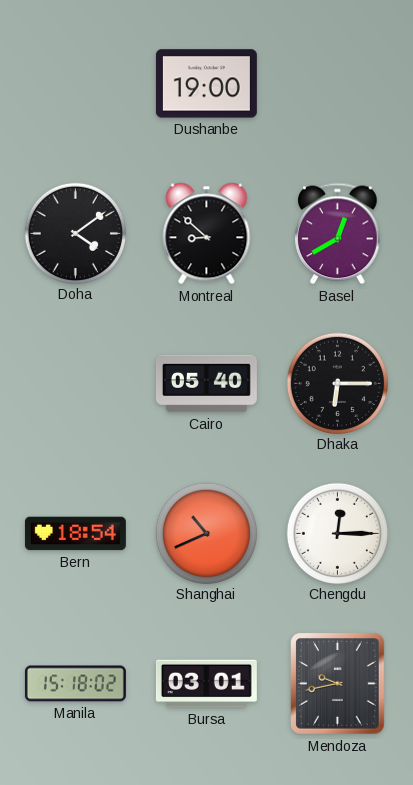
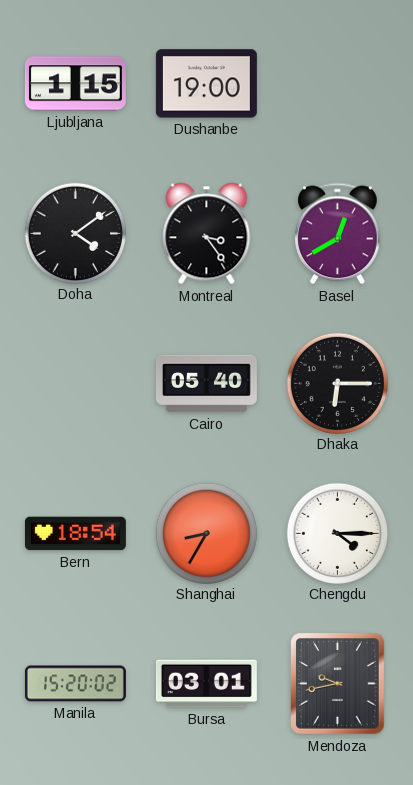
Ljubljana: none -> 1:15
Montreal: 8:52 -> 3:24
Shanghai: 10:41 -> 8:35
Chengdu: 12:15 -> 4:15
Manila: 15:18 -> 15:20
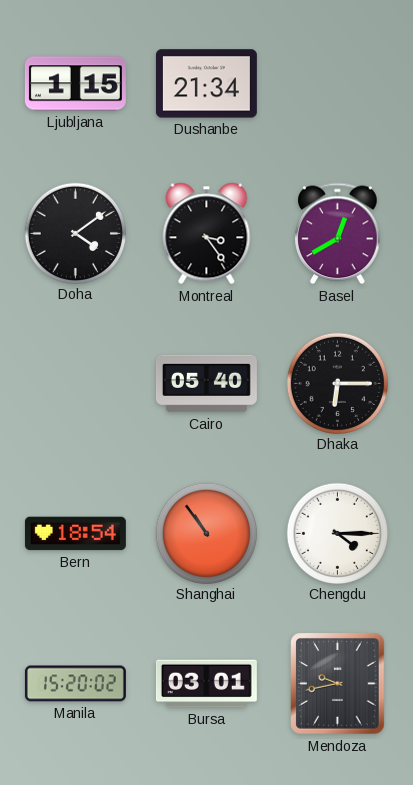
Dushanbe: 19:00 -> 21:34
Shanghai: 8:35 -> 10:54
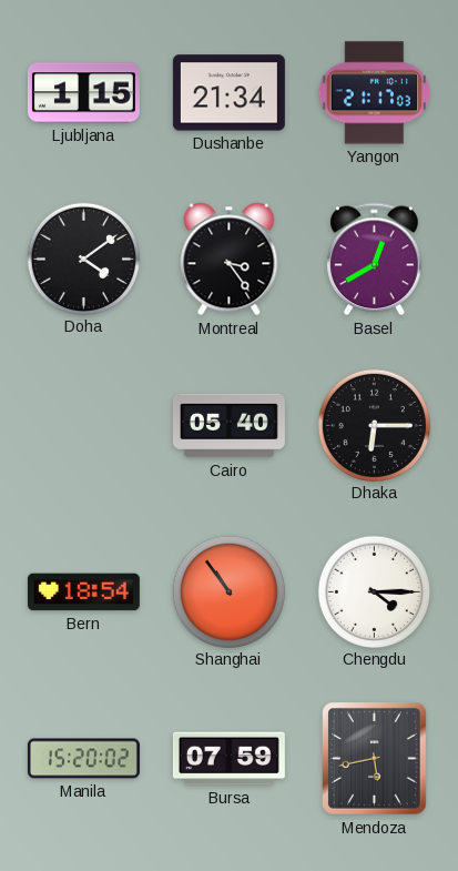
Yangon: none -> 21:17
Bursa: 03:01 -> 07:59
Mendoza: 9:43 -> 5:43
